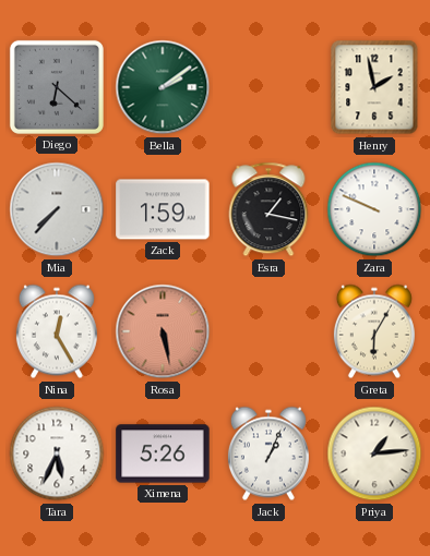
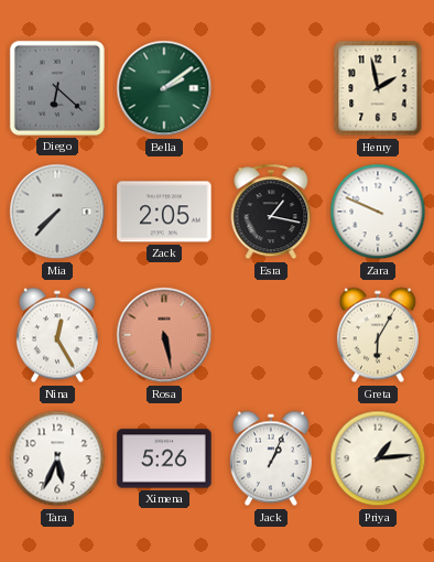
Zack: 1:59 -> 2:05
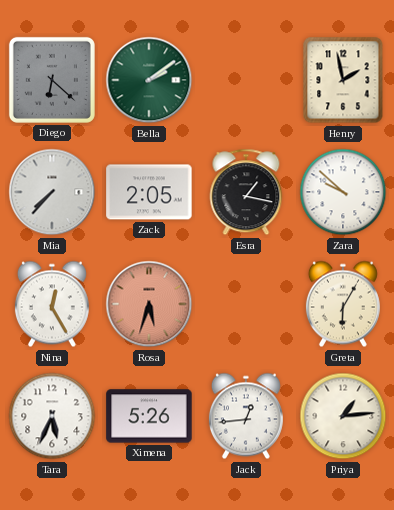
Zara: 9:49 -> 9:52
Rosa: 5:28 -> 5:33
Jack: 1:04 -> 12:44
